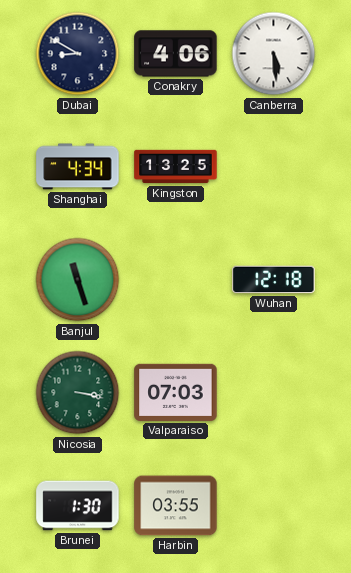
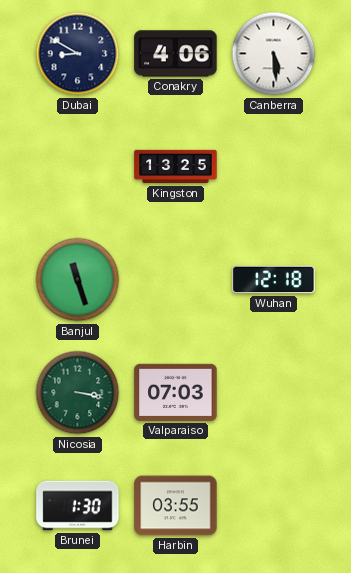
Shanghai: 4:34 -> none
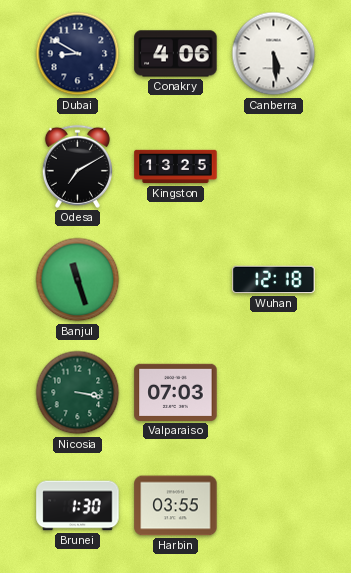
Odesa: none -> 7:10
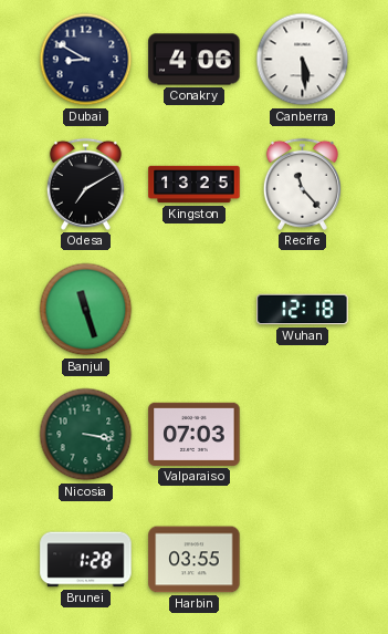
Recife: none -> 11:23
Brunei: 1:30 -> 1:28
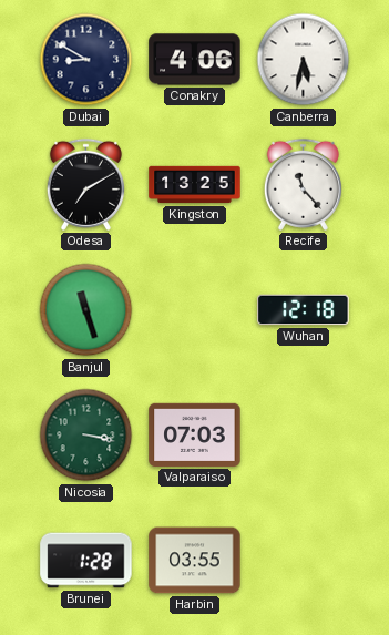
Canberra: 5:29 -> 5:32
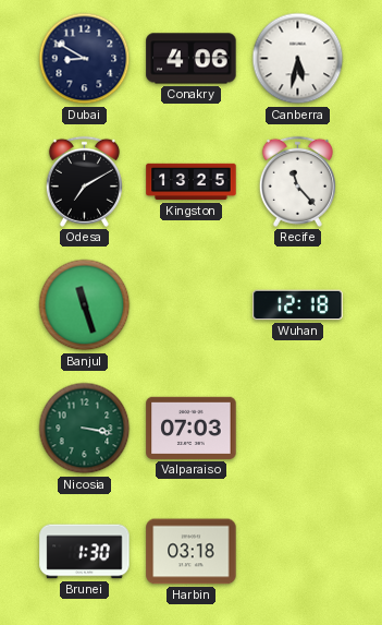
Brunei: 1:28 -> 1:30
Harbin: 03:55 -> 03:18
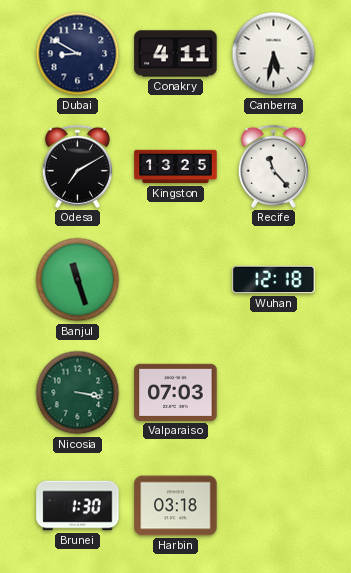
Conakry: 4:06 -> 4:11
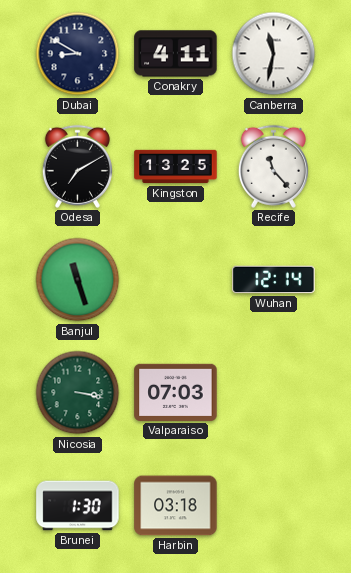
Canberra: 5:32 -> 11:32
Wuhan: 12:18 -> 12:14
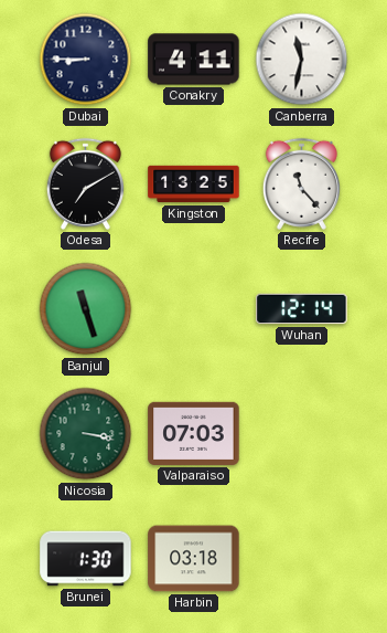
Dubai: 8:50 -> 8:45
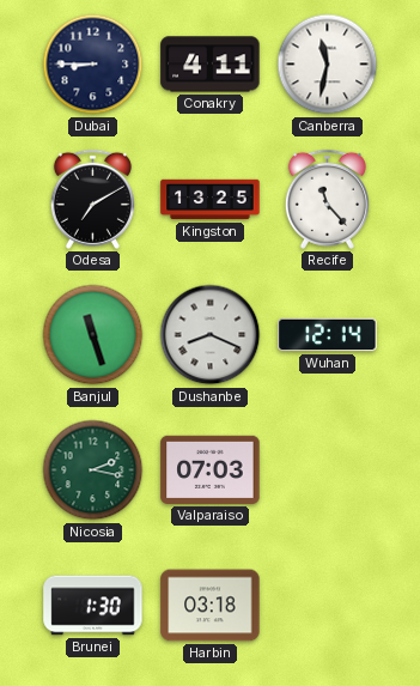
Dushanbe: none -> 8:19
Nicosia: 3:17 -> 2:17
